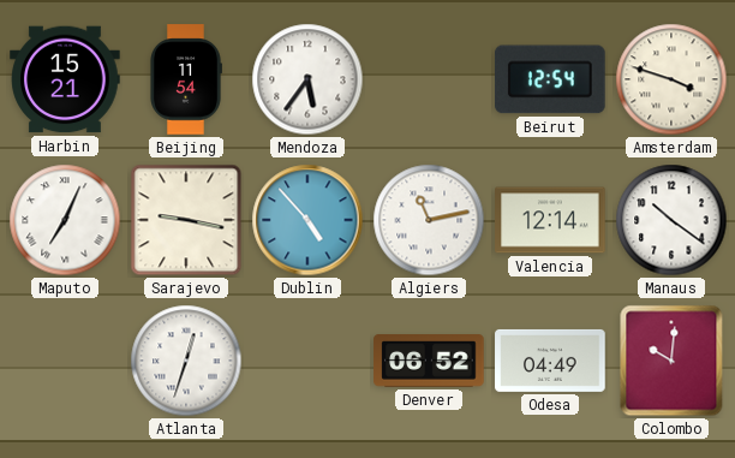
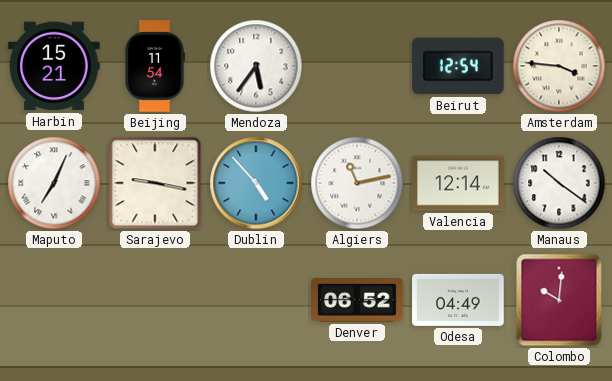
Amsterdam: 3:48 -> 3:46
Atlanta: 12:33 -> none
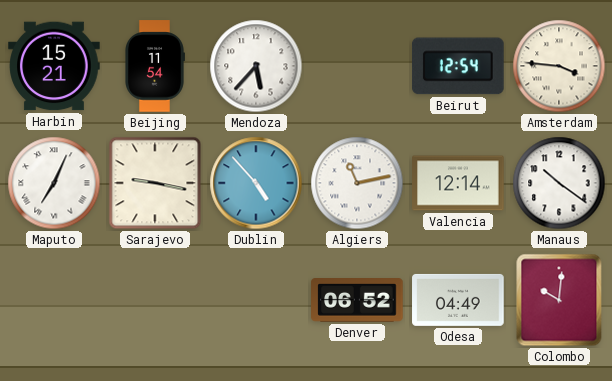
Mendoza: 5:36 -> 5:37
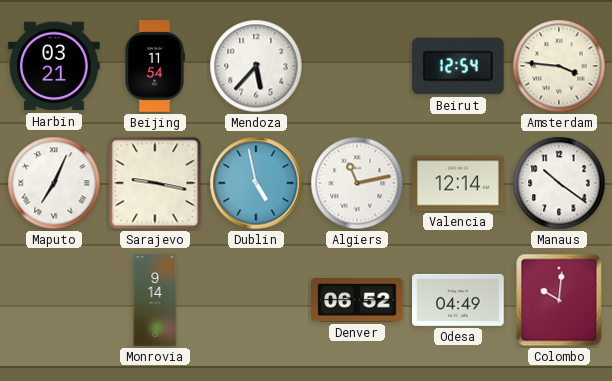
Harbin: 15:21 -> 03:21
Dublin: 4:53 -> 4:58
Monrovia: none -> 9:14
